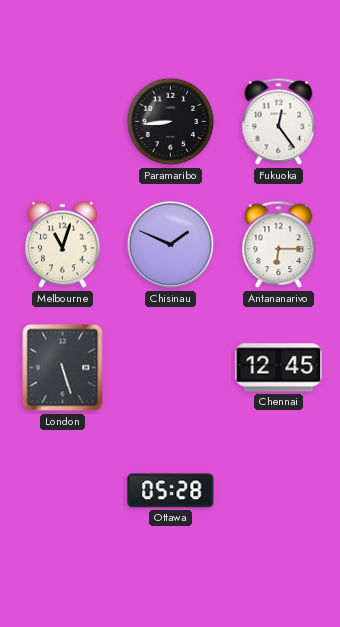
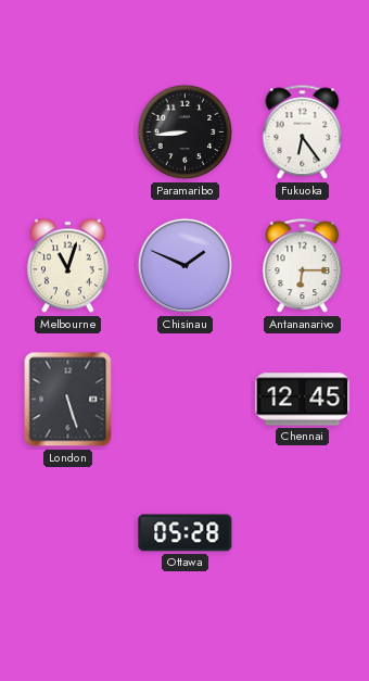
Fukuoka: 12:24 -> 6:24
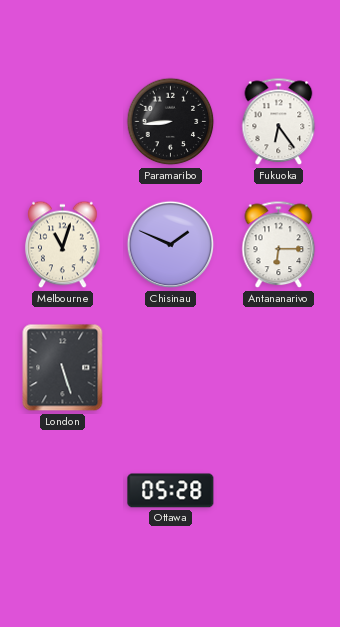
Chennai: 12:45 -> none
